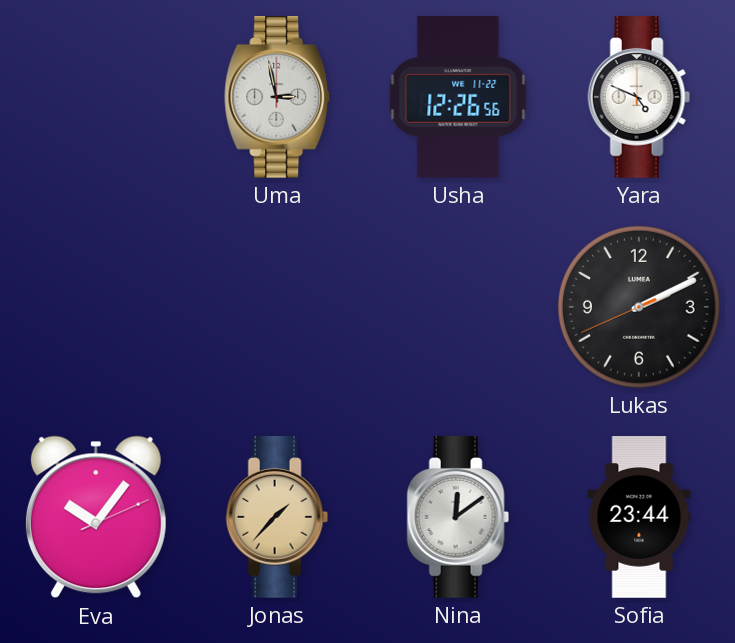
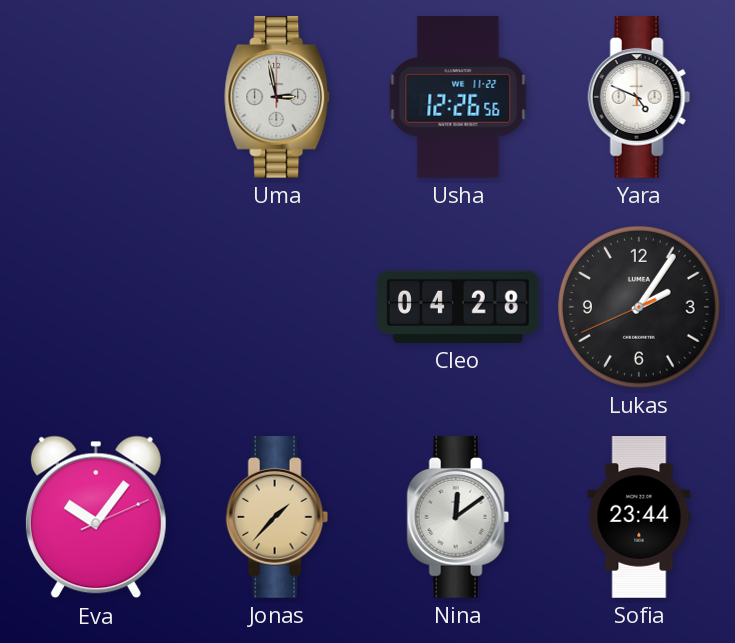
Cleo: none -> 04:28
Lukas: 2:10 -> 2:05
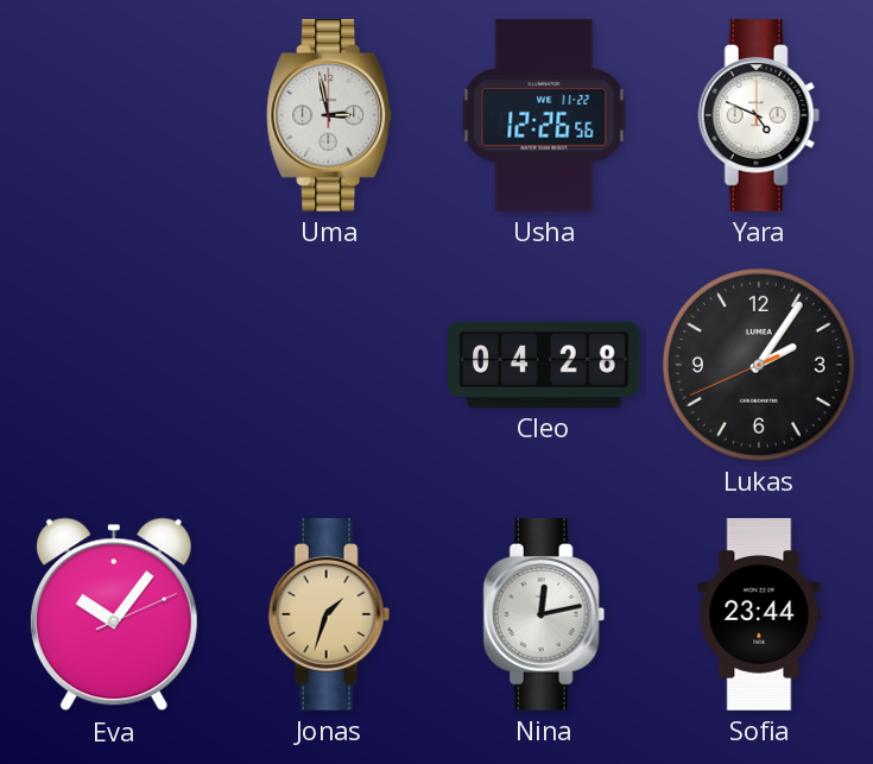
Jonas: 1:37 -> 1:33
Nina: 12:09 -> 12:13
